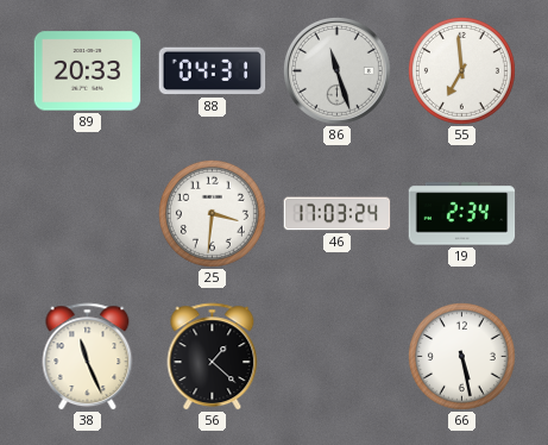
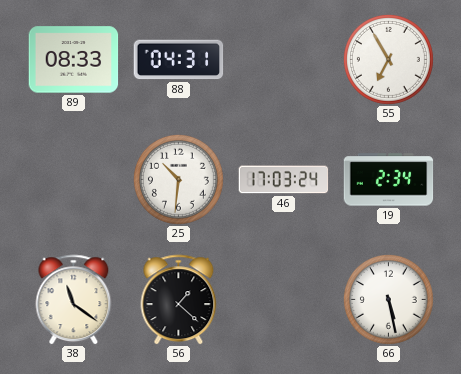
89: 20:33 -> 08:33
86: 11:27 -> none
55: 6:59 -> 6:55
25: 3:31 -> 10:31
38: 11:26 -> 11:21
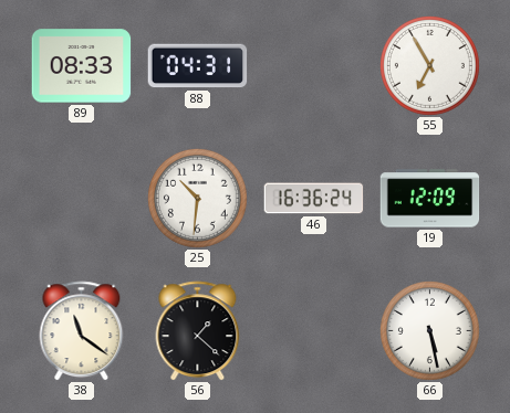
46: 17:03 -> 16:36
19: 2:34 -> 12:09
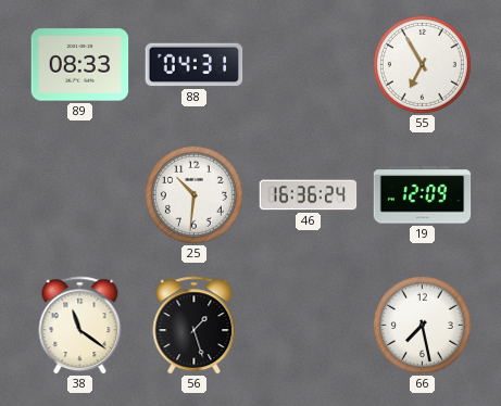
56: 1:22 -> 1:27
66: 5:28 -> 7:28
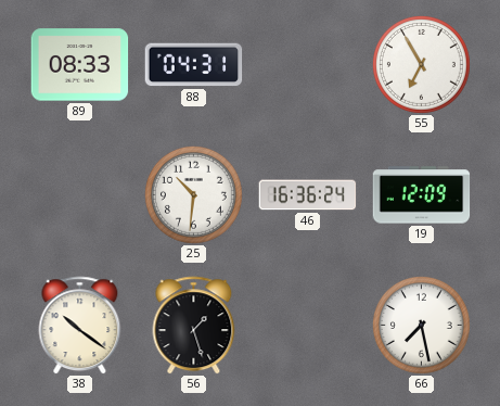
38: 11:21 -> 10:21
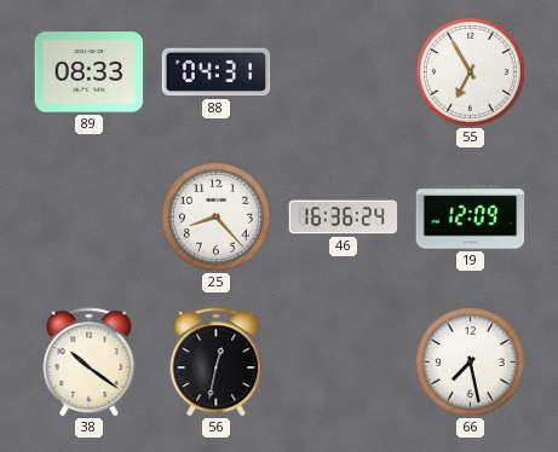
25: 10:31 -> 8:23
56: 1:27 -> 12:32
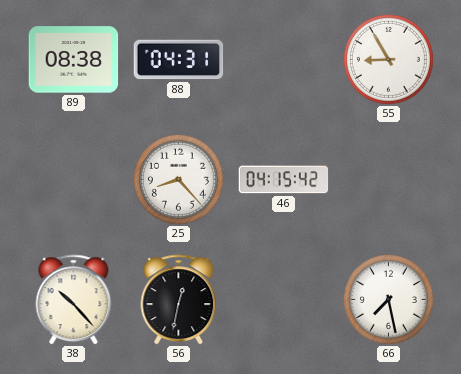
89: 08:33 -> 08:38
55: 6:55 -> 8:55
46: 16:36 -> 04:15
19: 12:09 -> none
38: 10:21 -> 10:23
